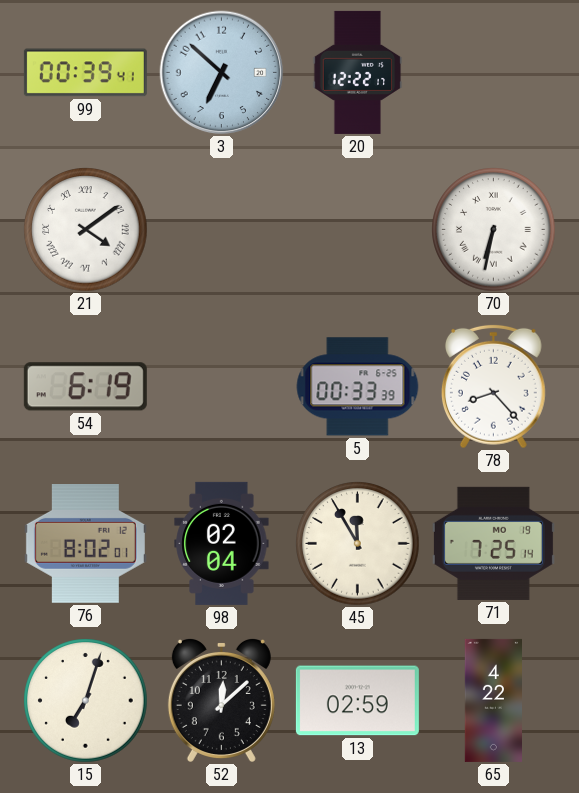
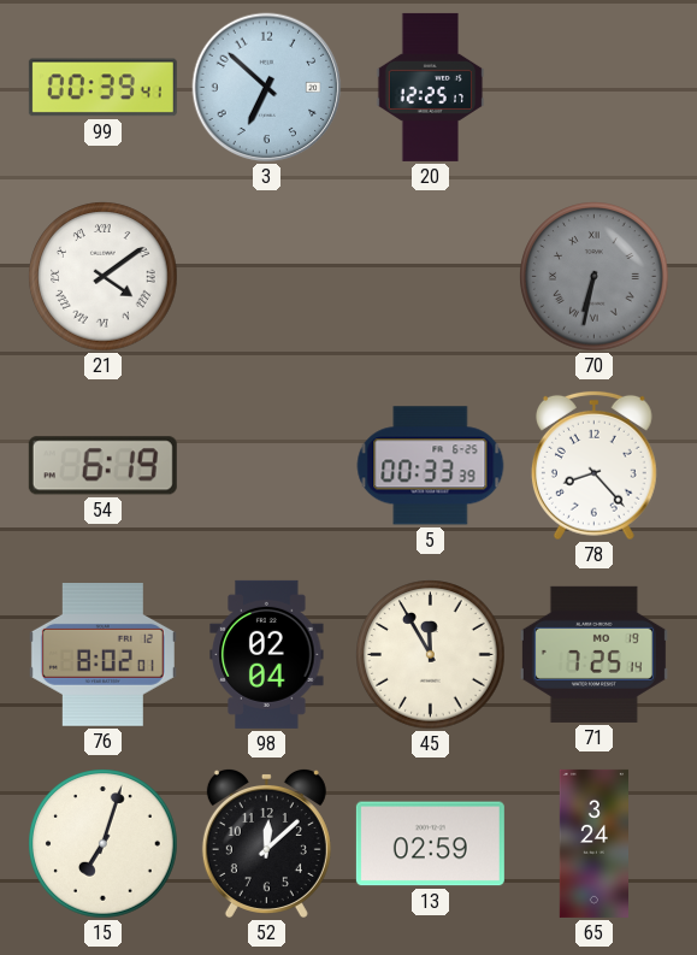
20: 12:22 -> 12:25
70 dial: white -> grey
65: 4:22 -> 3:24
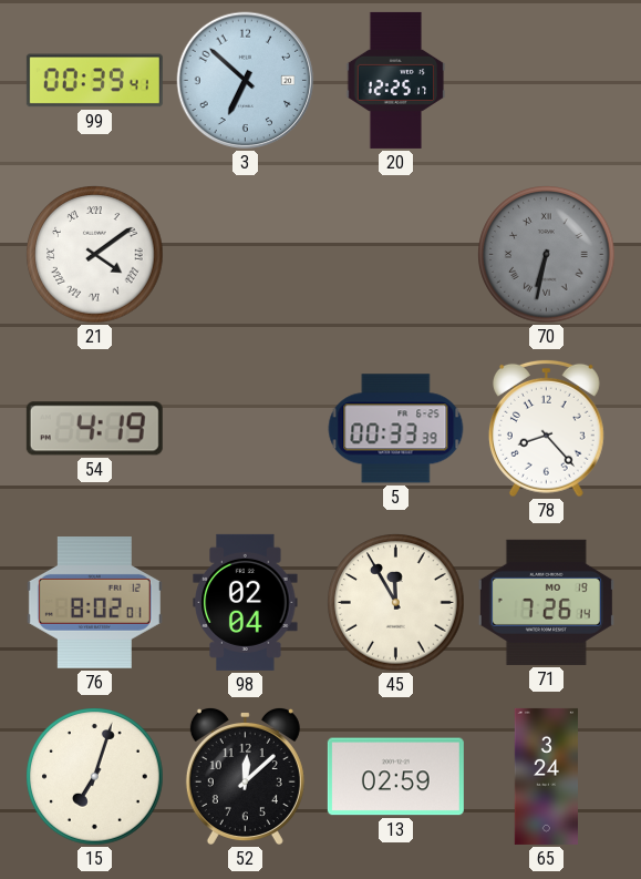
54: 6:19 -> 4:19
71: 7:25 -> 7:26
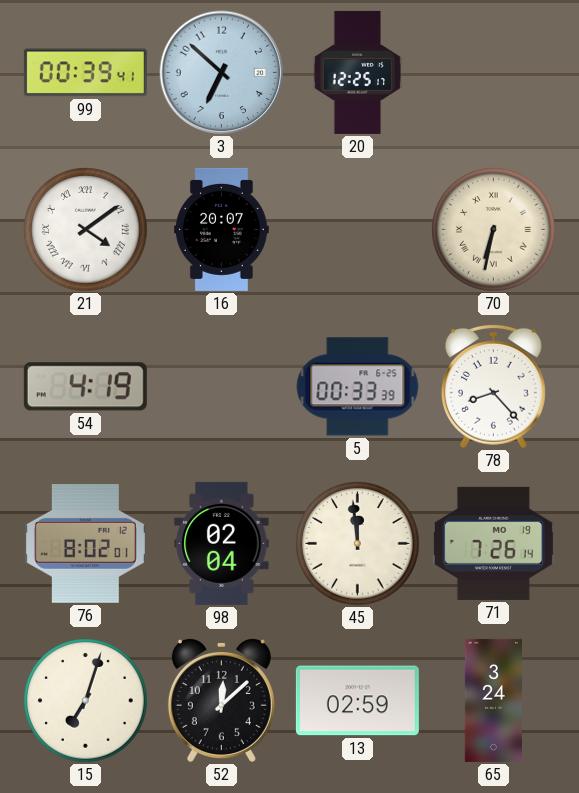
16: none -> 20:07
70 dial: grey -> cream
45: 11:55 -> 11:59
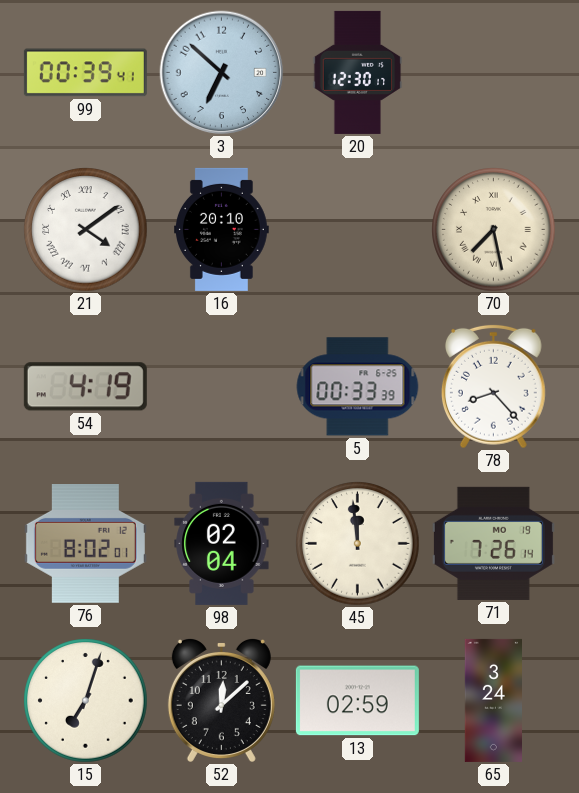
20: 12:25 -> 12:30
16: 20:07 -> 20:10
70: 6:32 -> 7:28
